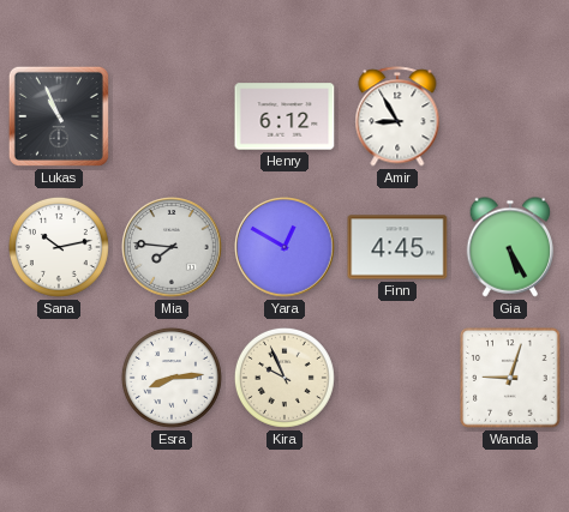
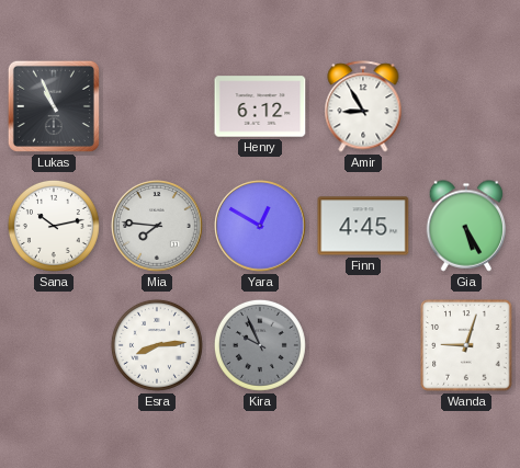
Kira dial: cream -> grey
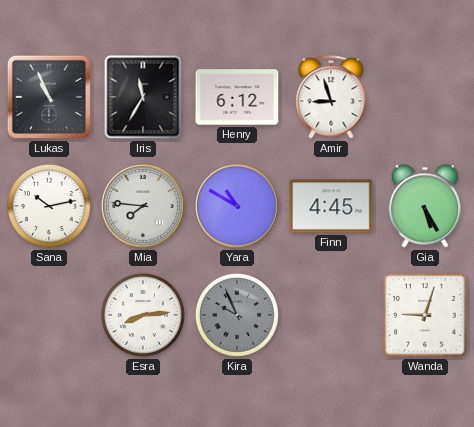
Iris: none -> 11:35
Amir: 8:55 -> 8:57
Yara: 12:50 -> 10:50
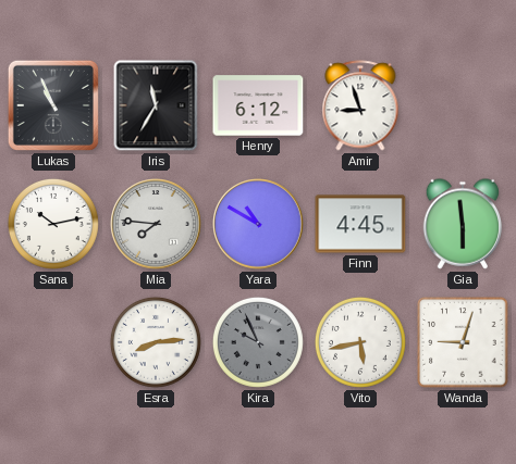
Gia: 5:25 -> 5:59
Vito: none -> 5:43
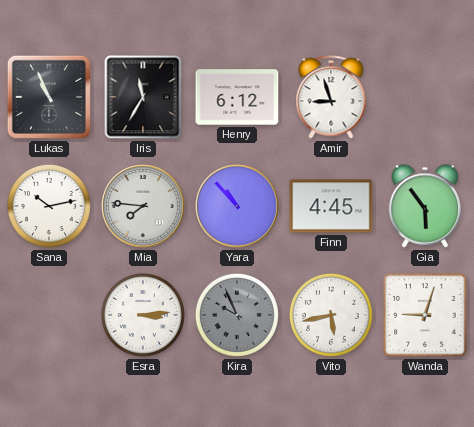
Yara: 10:50 -> 10:53
Gia: 5:59 -> 5:54
Esra: 8:14 -> 3:14
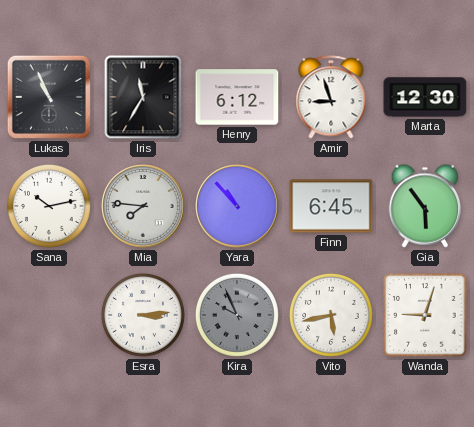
Marta: none -> 12:30
Finn: 4:45 -> 6:45
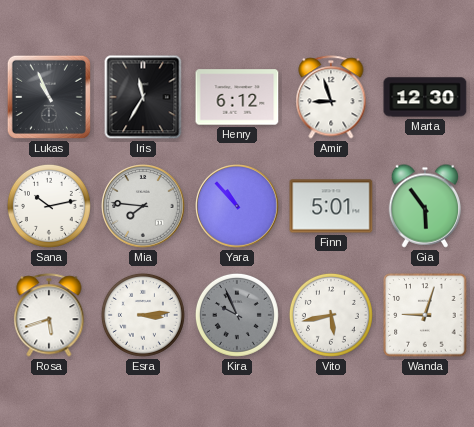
Finn: 6:45 -> 5:01
Rosa: none -> 5:42
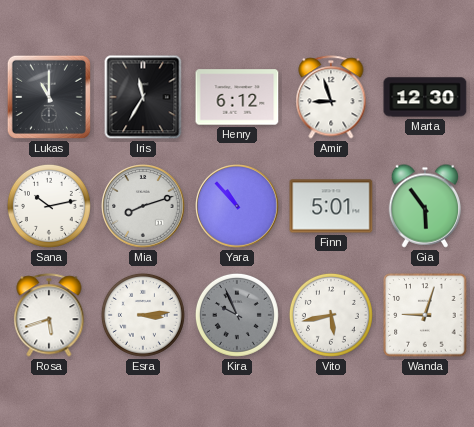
Lukas: 10:56 -> 11:00
Mia: 7:46 -> 8:12
